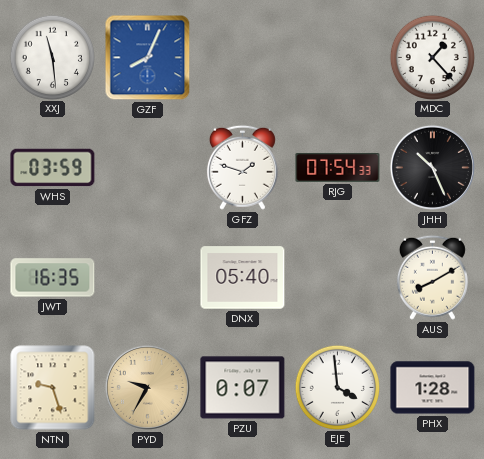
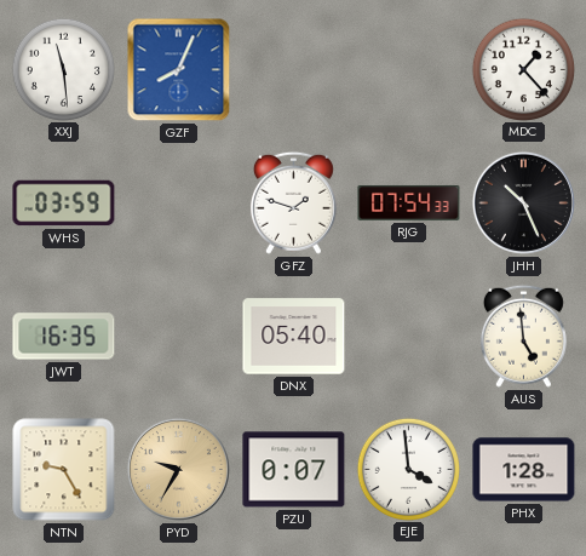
AUS: 8:10 -> 4:59
NTN: 9:27 -> 9:25
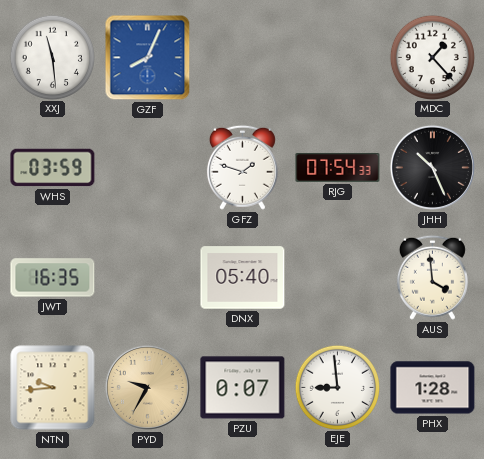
AUS: 4:59 -> 3:59
NTN: 9:25 -> 9:44
EJE: 3:59 -> 8:59
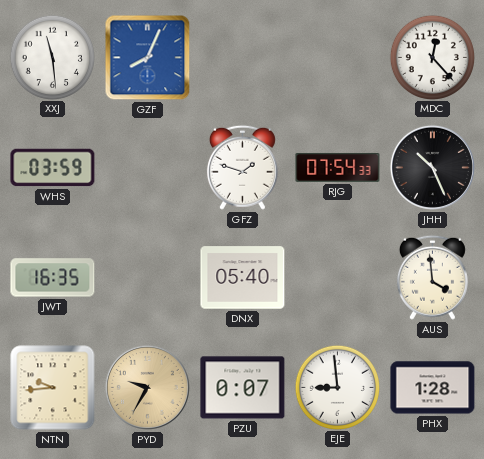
MDC: 1:23 -> 12:23
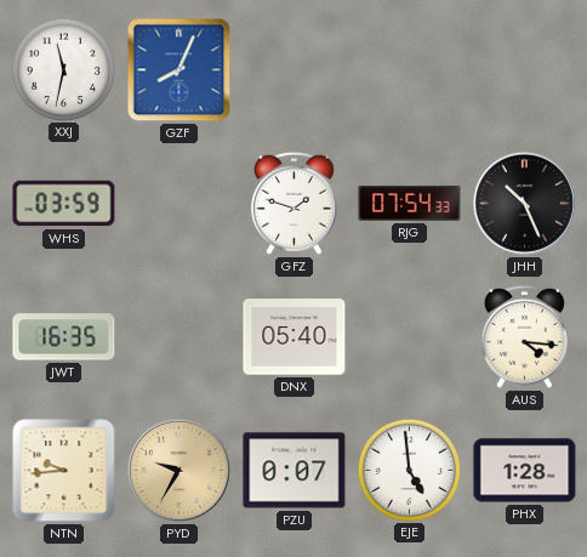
XXJ: 11:29 -> 11:32
MDC: 12:23 -> none
AUS: 3:59 -> 4:16
EJE: 8:59 -> 4:59
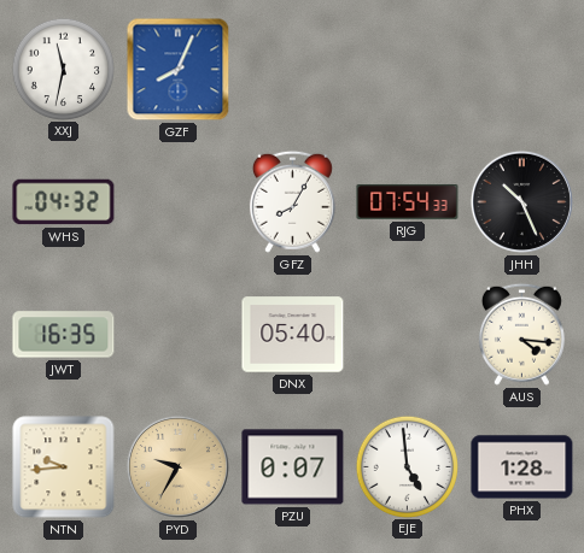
WHS: 03:59 -> 04:32
GFZ: 1:48 -> 8:05
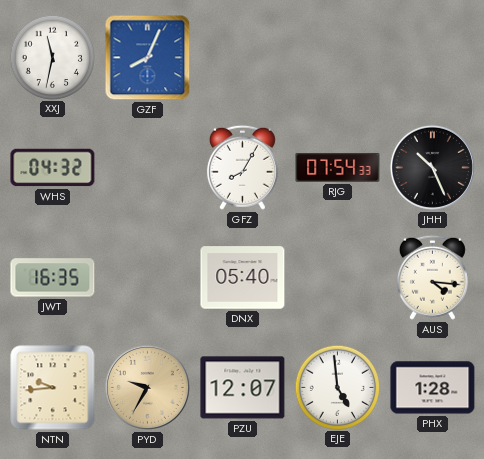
PZU: 0:07 -> 12:07
